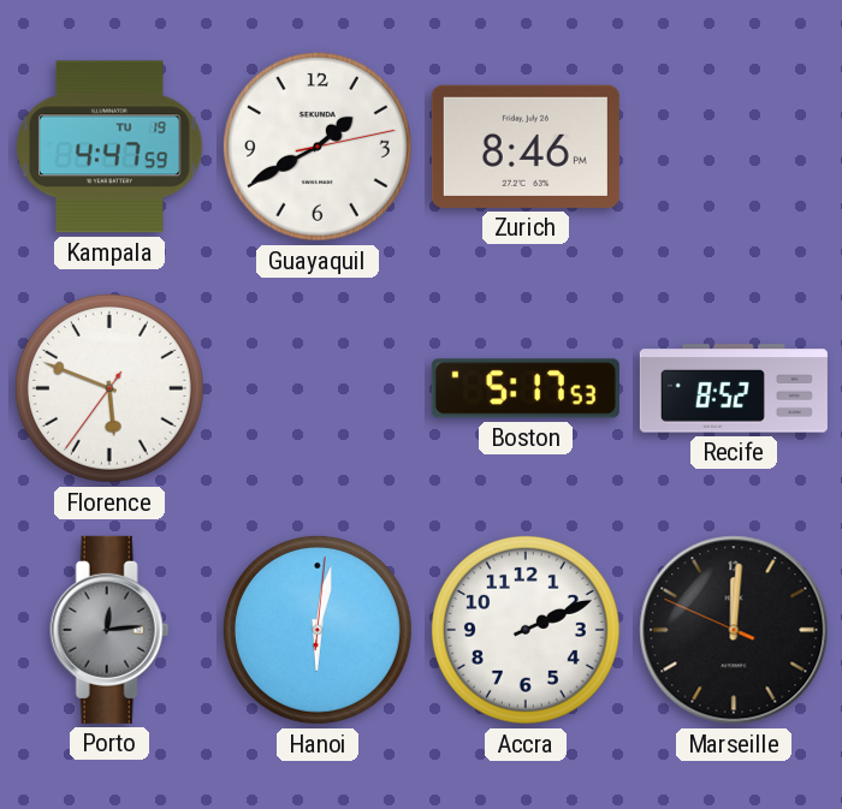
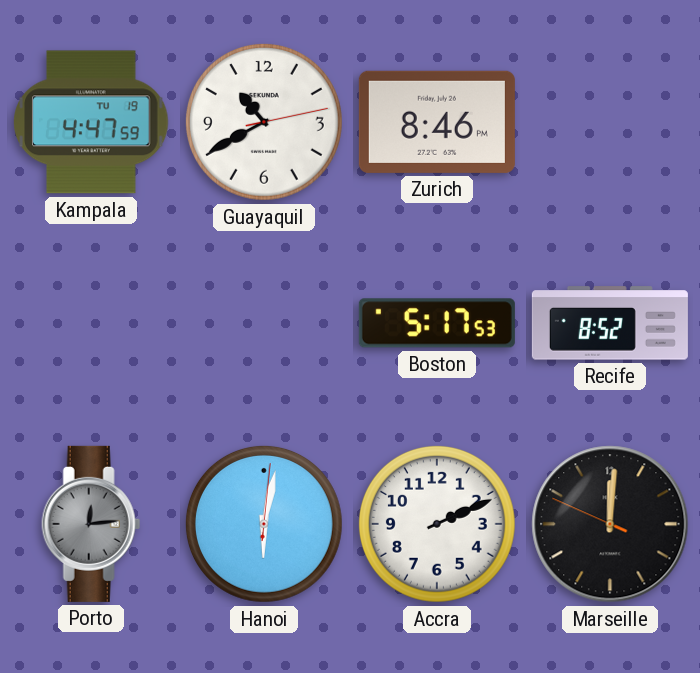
Guayaquil: 1:40 -> 10:40
Florence: 5:48 -> none
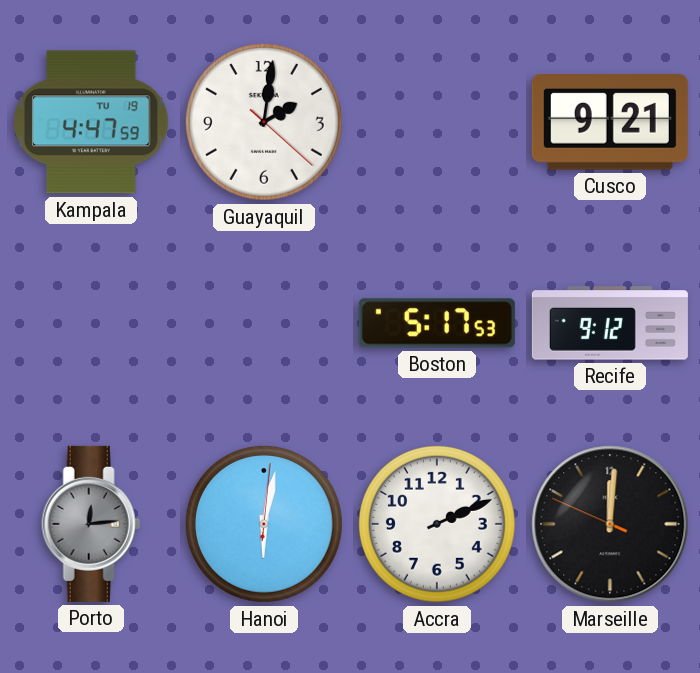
Guayaquil: 10:40 -> 2:01
Zurich: 8:46 -> none
Cusco: none -> 9:21
Recife: 8:52 -> 9:12
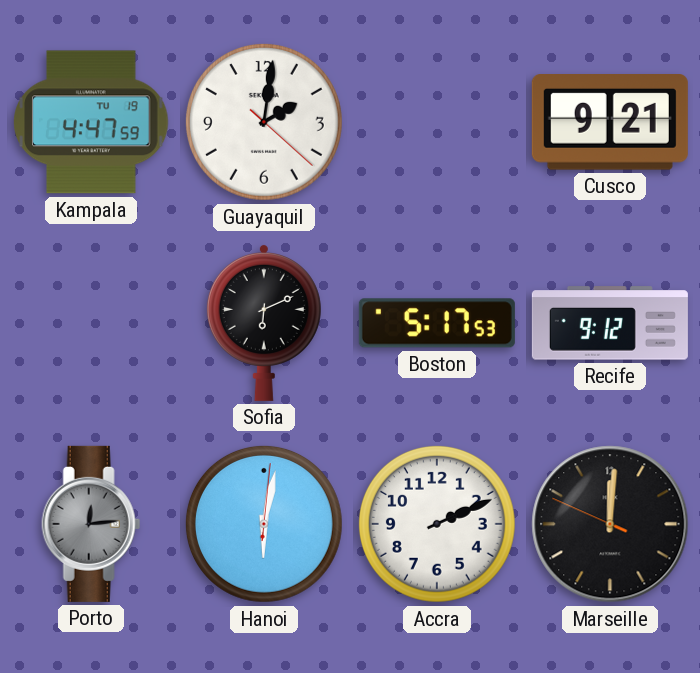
Sofia: none -> 6:11
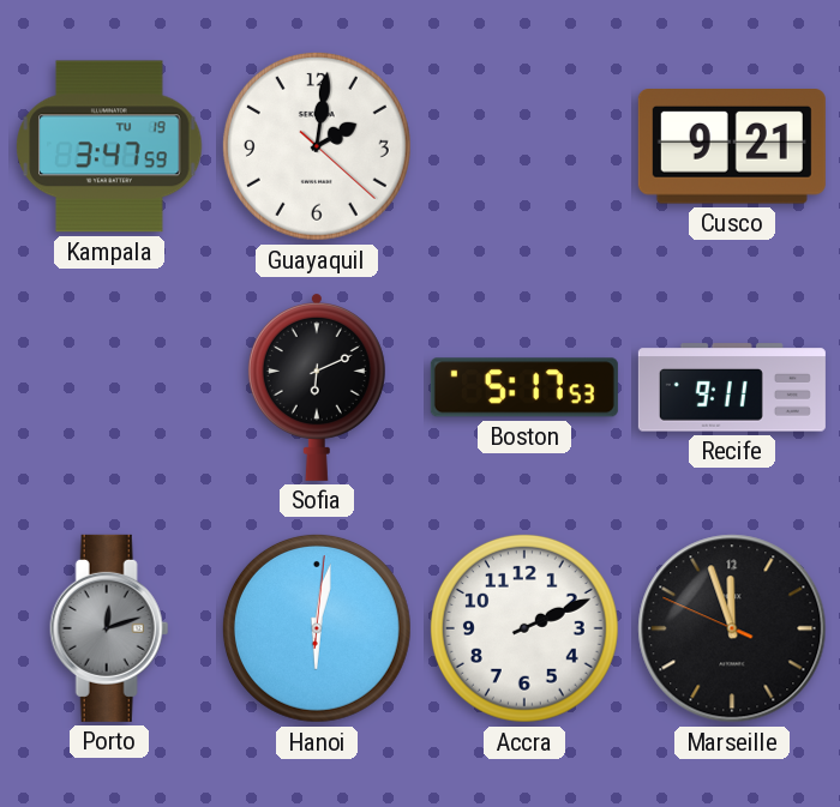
Kampala: 4:47 -> 3:47
Recife: 9:12 -> 9:11
Porto: 12:14 -> 12:12
Marseille: 12:00 -> 11:56
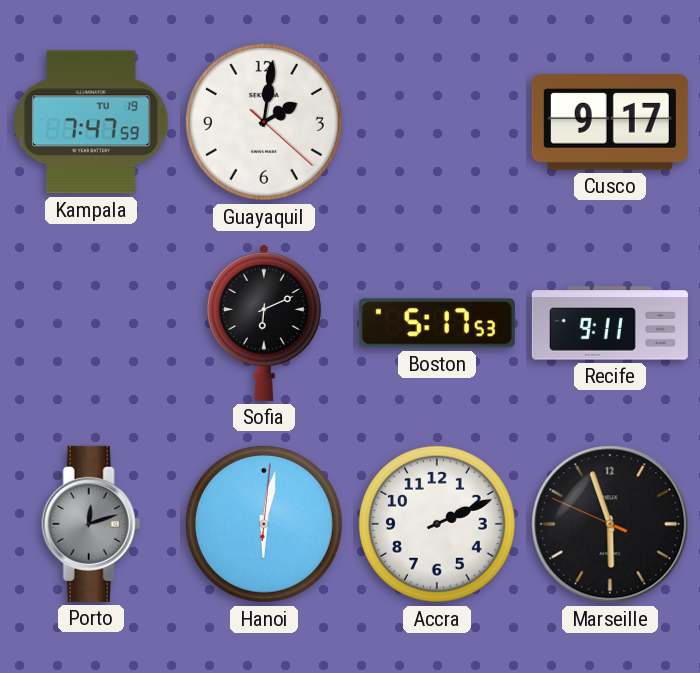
Kampala: 3:47 -> 7:47
Cusco: 9:21 -> 9:17
Marseille: 11:56 -> 5:56
